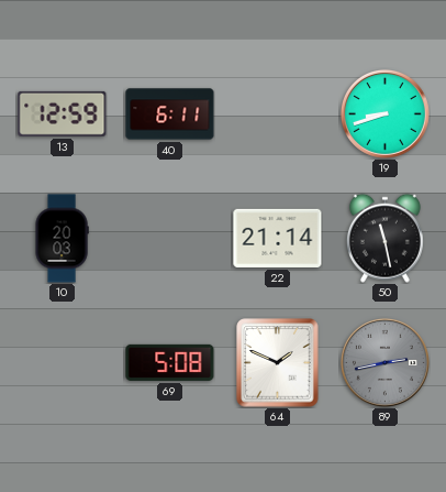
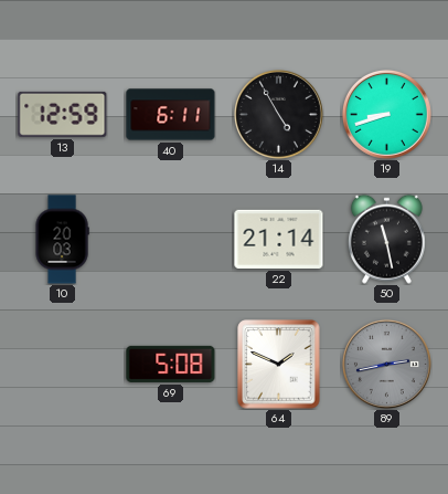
14: none -> 4:55
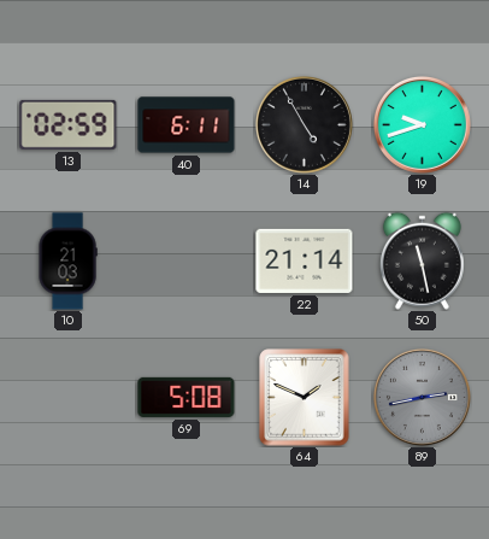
13: 12:59 -> 02:59
19: 8:42 -> 9:42
10: 20:03 -> 21:03
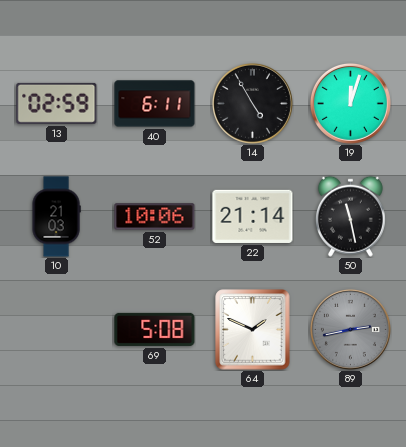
19: 9:42 -> 12:03
52: none -> 10:06
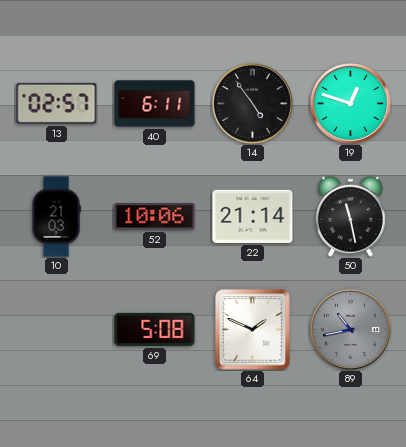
13: 02:59 -> 02:57
14: 4:55 -> 4:54
19: 12:03 -> 12:48
89: 2:43 -> 10:43
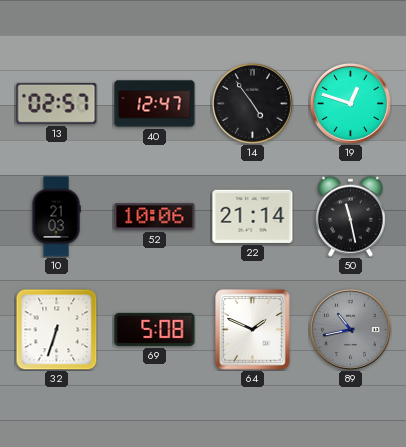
40: 6:11 -> 12:47
32: none -> 6:33
